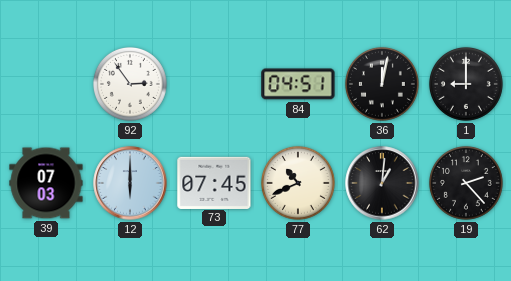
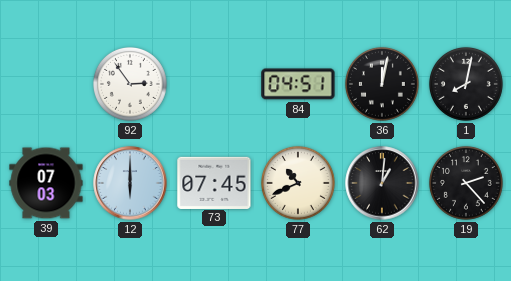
1: 9:00 -> 8:02
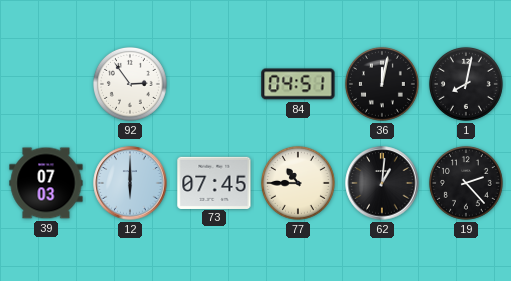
77: 10:41 -> 10:45
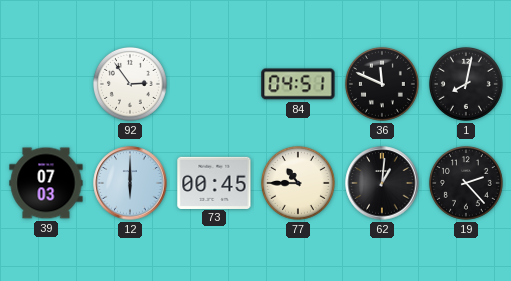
36: 12:02 -> 11:49
73: 07:45 -> 00:45
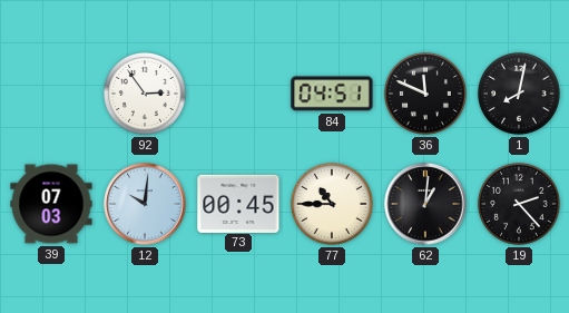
12: 6:00 -> 10:01
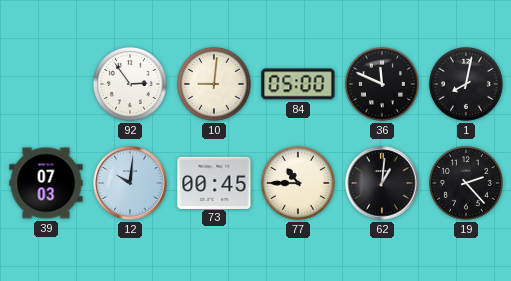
10: none -> 9:01
84: 04:51 -> 05:00
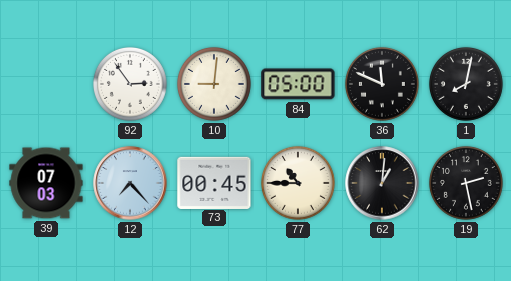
12: 10:01 -> 7:23
19: 2:23 -> 2:28
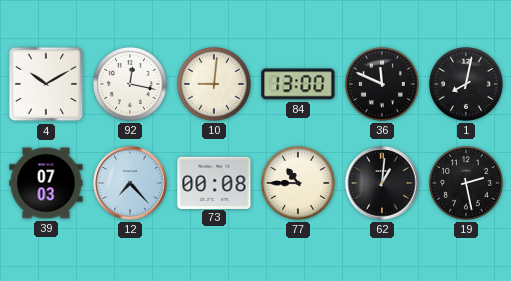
4: none -> 10:10
92: 2:54 -> 12:17
84: 05:00 -> 13:00
73: 00:45 -> 00:08
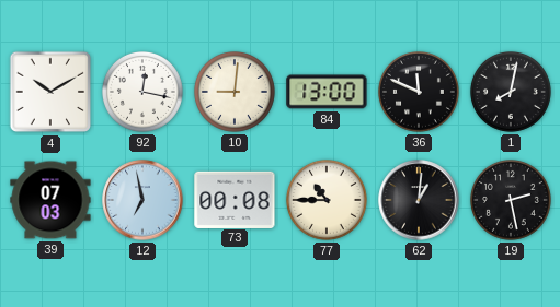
12: 7:23 -> 6:58
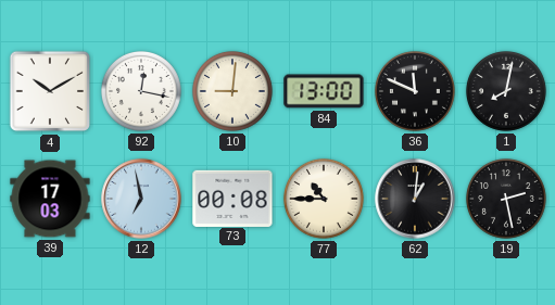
39: 07:03 -> 17:03
